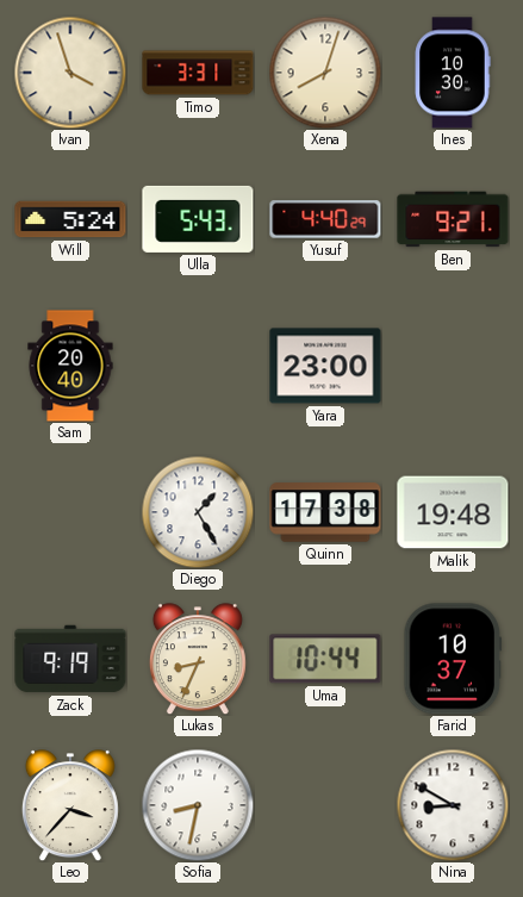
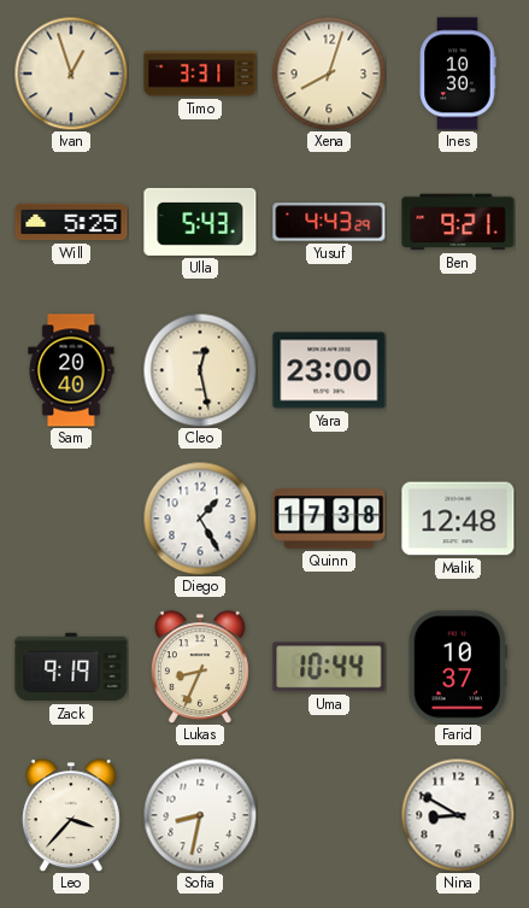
Ivan: 3:57 -> 12:57
Will: 5:24 -> 5:25
Yusuf: 4:40 -> 4:43
Cleo: none -> 12:28
Malik: 19:48 -> 12:48
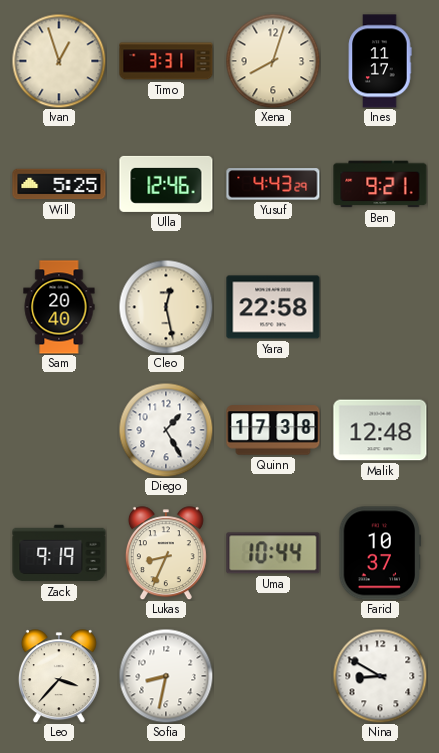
Ines: 10:30 -> 11:17
Ulla: 5:43 -> 12:46
Yara: 23:00 -> 22:58
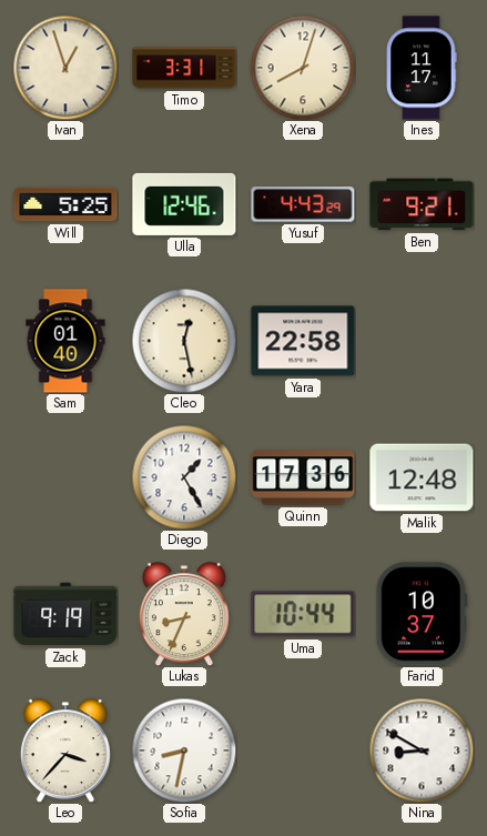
Sam: 20:40 -> 01:40
Quinn: 17:38 -> 17:36
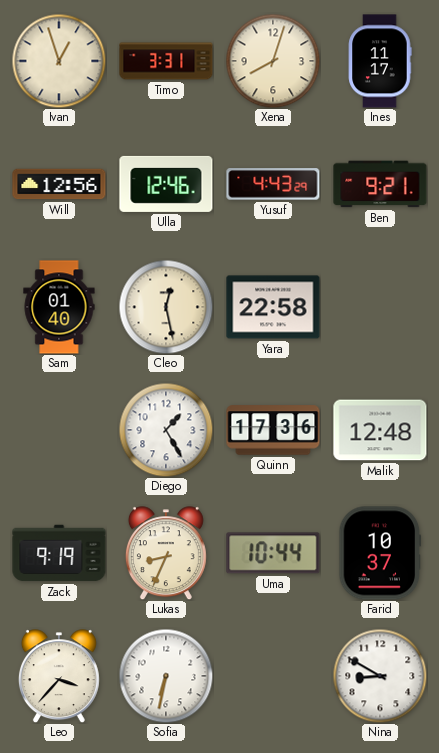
Will: 5:25 -> 12:56
Sofia: 8:32 -> 6:32
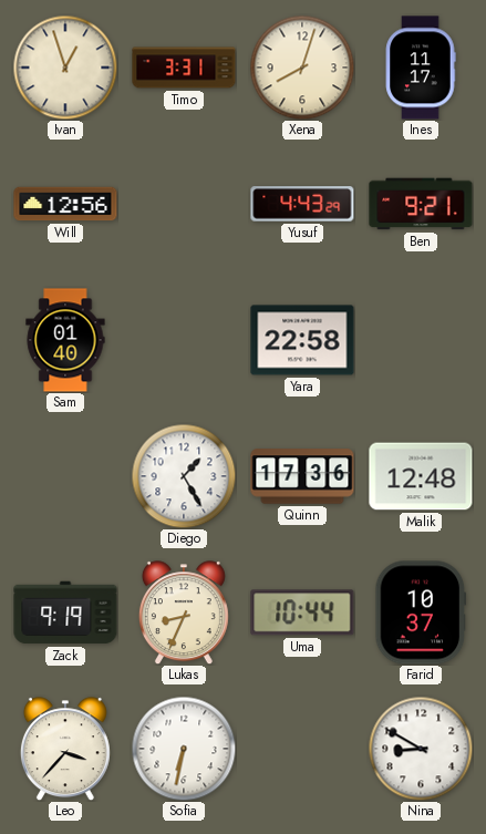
Ulla: 12:46 -> none
Cleo: 12:28 -> none
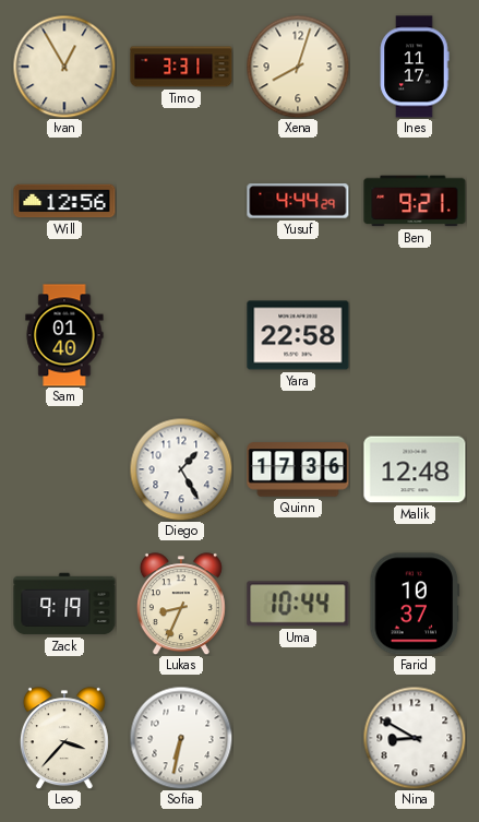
Ivan: 12:57 -> 12:55
Yusuf: 4:43 -> 4:44
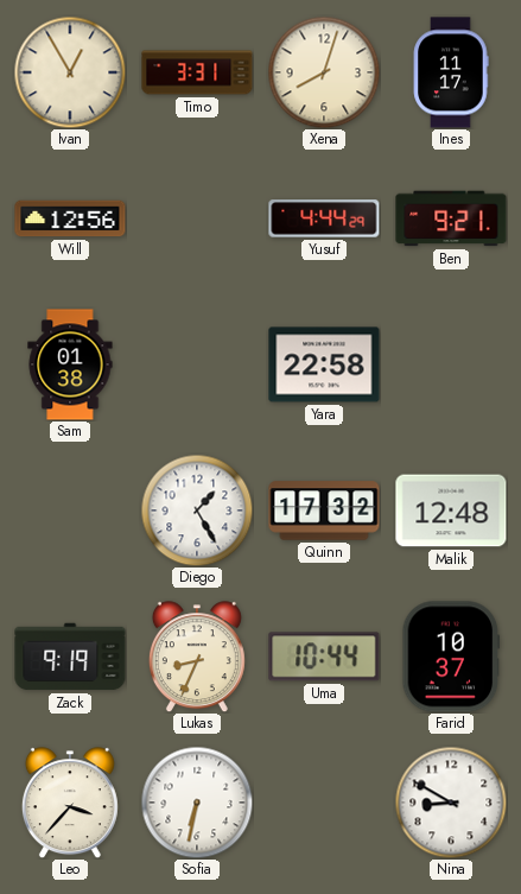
Sam: 01:40 -> 01:38
Quinn: 17:36 -> 17:32
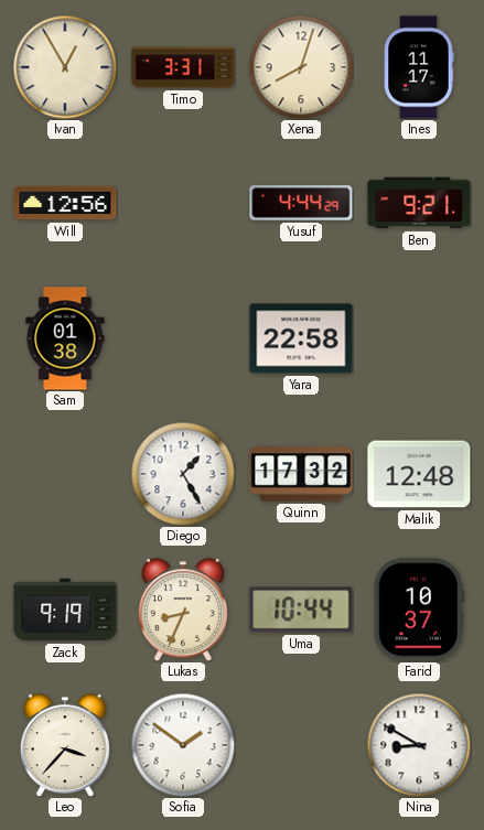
Sofia: 6:32 -> 1:51
